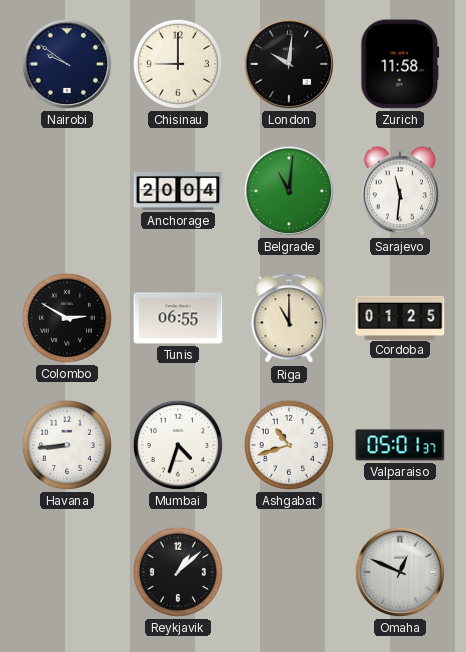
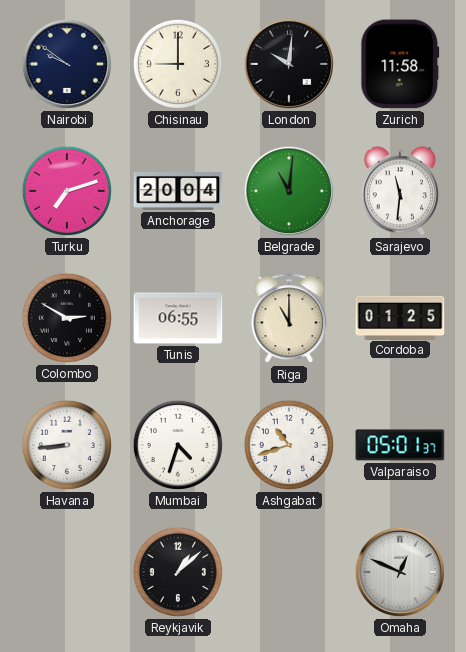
Turku: none -> 7:12
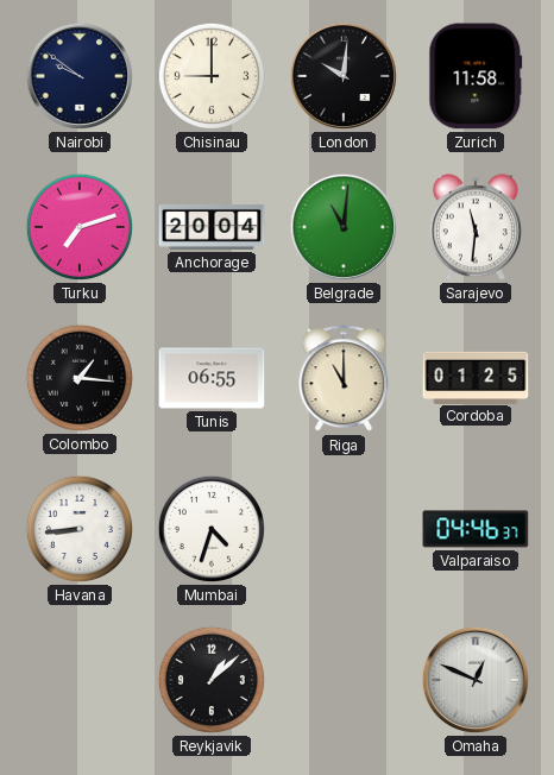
Colombo: 2:50 -> 1:16
Ashgabat: 10:42 -> none
Valparaiso: 05:01 -> 04:46
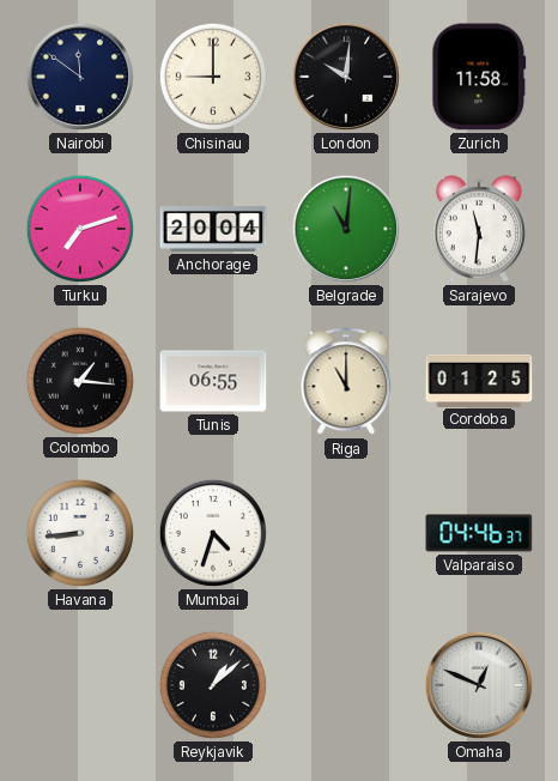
Nairobi: 9:51 -> 11:51
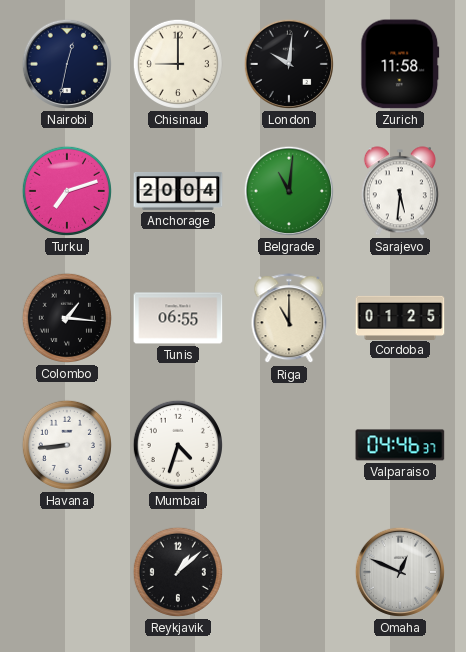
Nairobi: 11:51 -> 12:32
Sarajevo: 11:31 -> 5:31
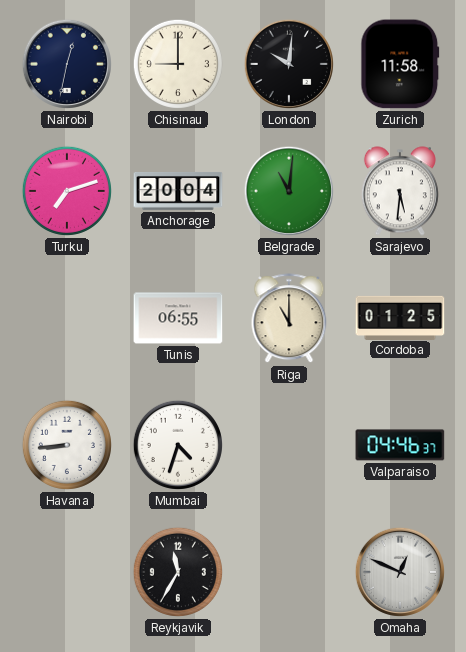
Colombo: 1:16 -> none
Reykjavik: 1:08 -> 11:35
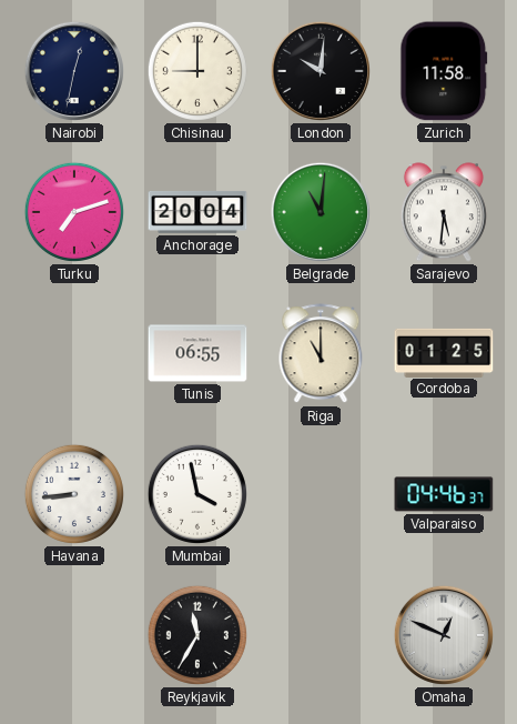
Mumbai: 4:33 -> 3:58
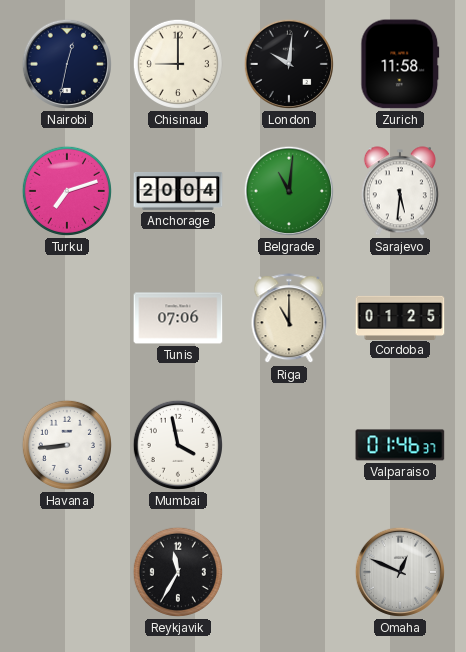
Tunis: 06:55 -> 07:06
Valparaiso: 04:46 -> 01:46
